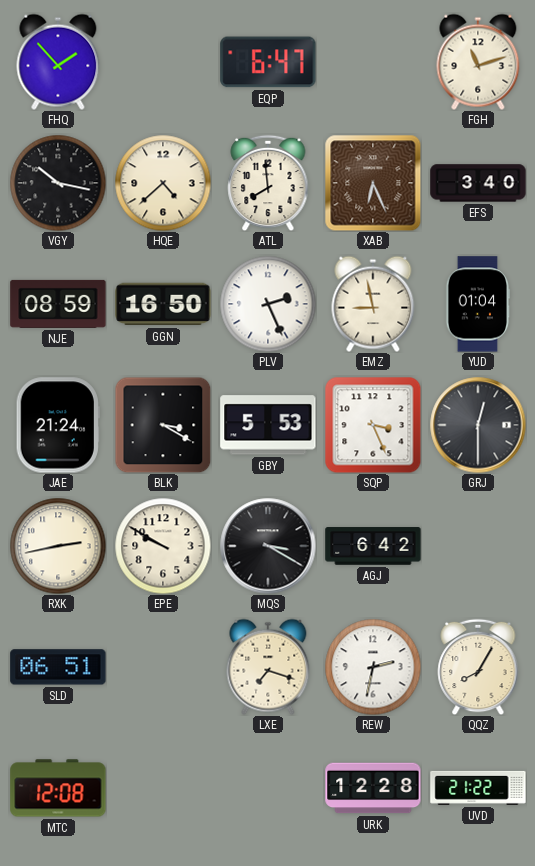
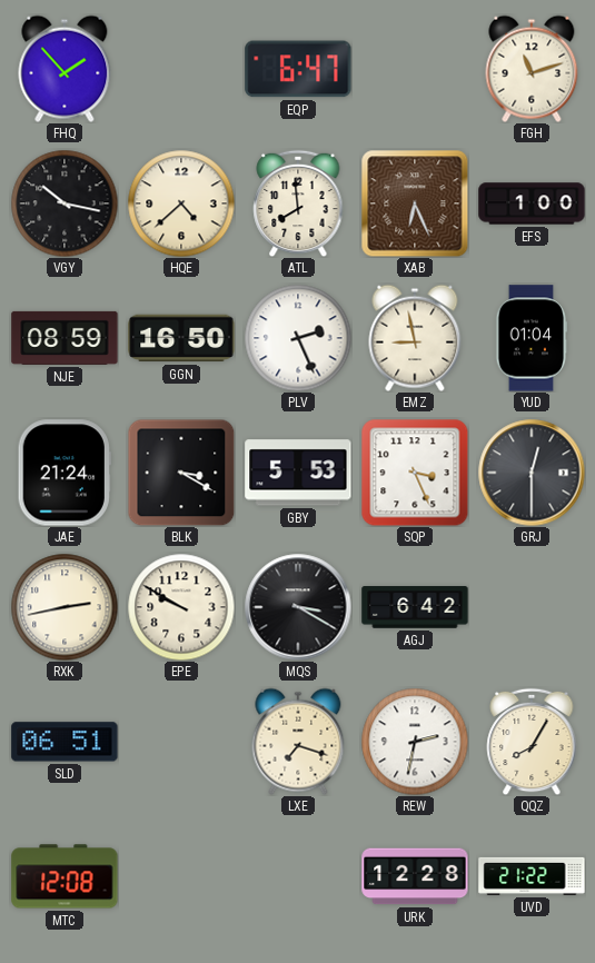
EFS: 3:40 -> 1:00
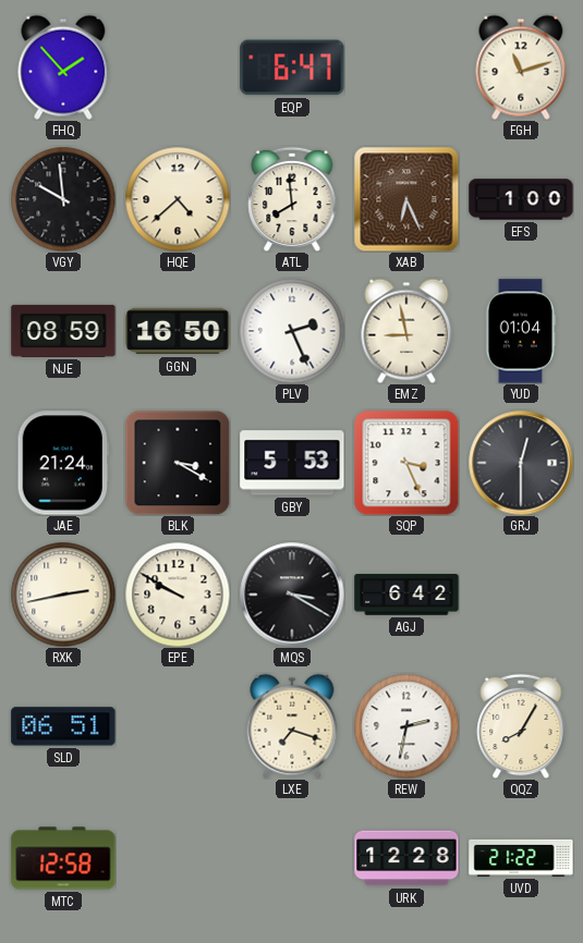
VGY: 10:17 -> 9:59
MTC: 12:08 -> 12:58
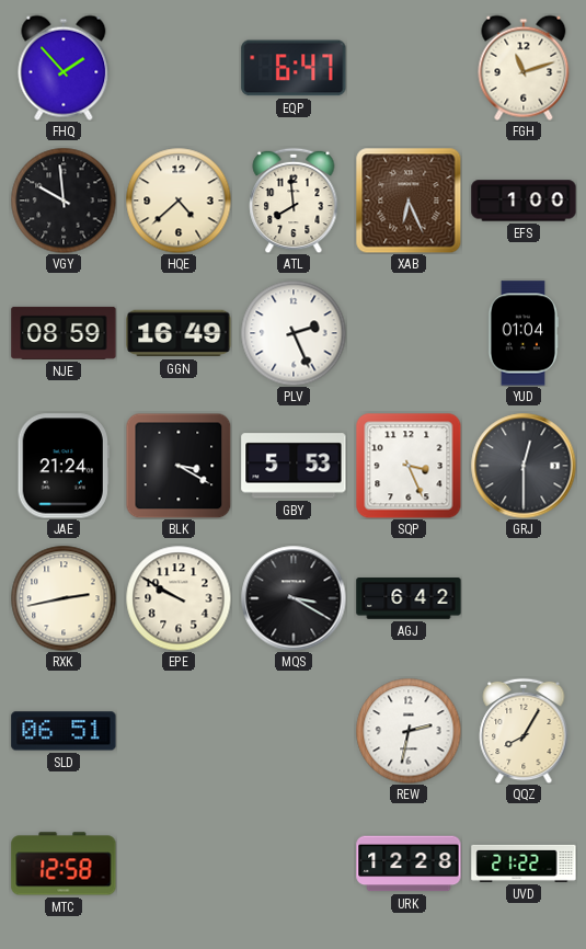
GGN: 16:50 -> 16:49
EMZ: 8:58 -> none
LXE: 7:18 -> none
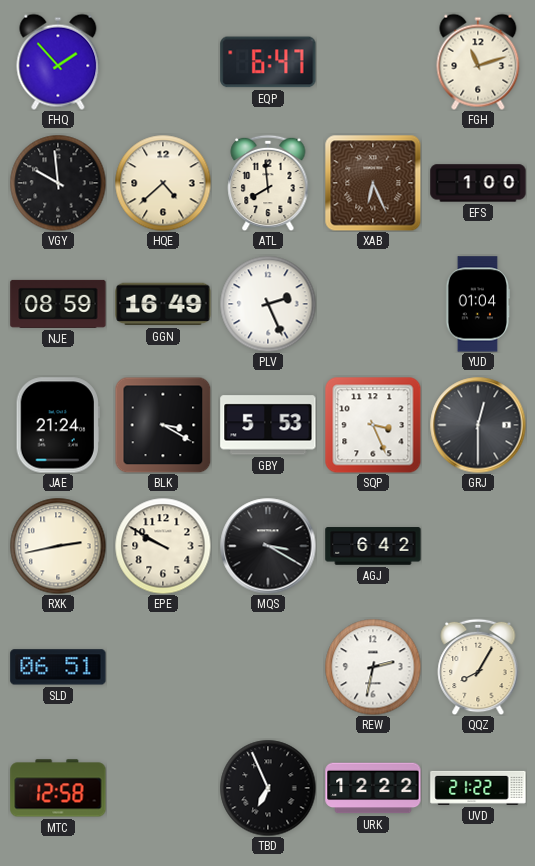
TBD: none -> 6:56
URK: 12:28 -> 12:22
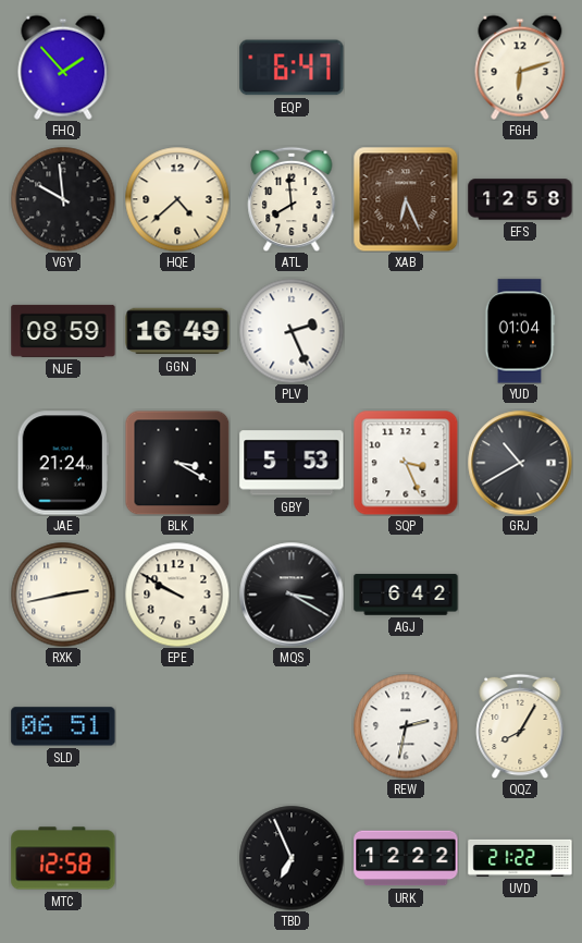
FGH: 11:12 -> 6:12
EFS: 1:00 -> 12:58
GRJ: 12:30 -> 10:40
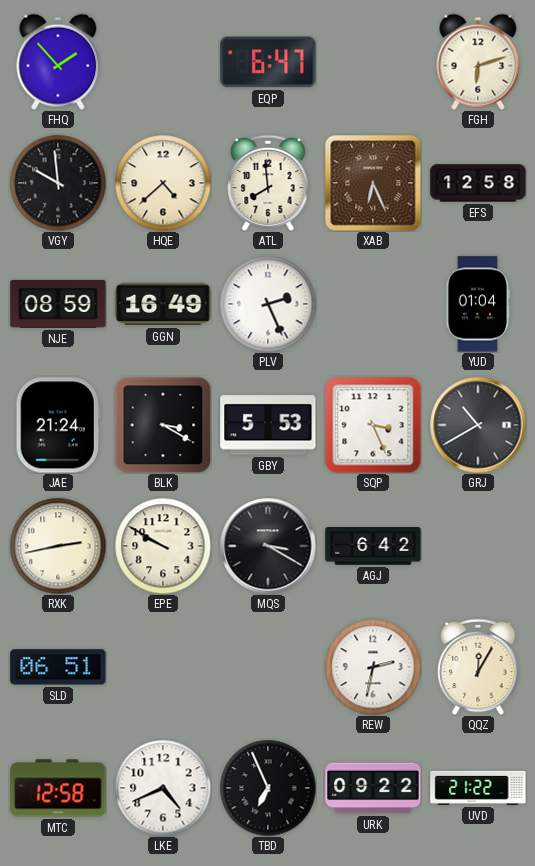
QQZ: 8:05 -> 12:05
LKE: none -> 4:41
URK: 12:22 -> 09:22
